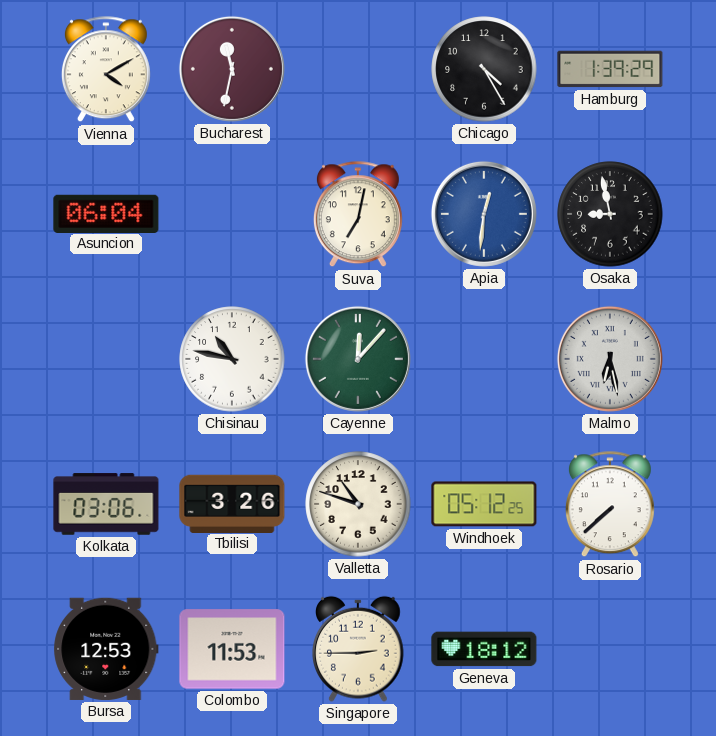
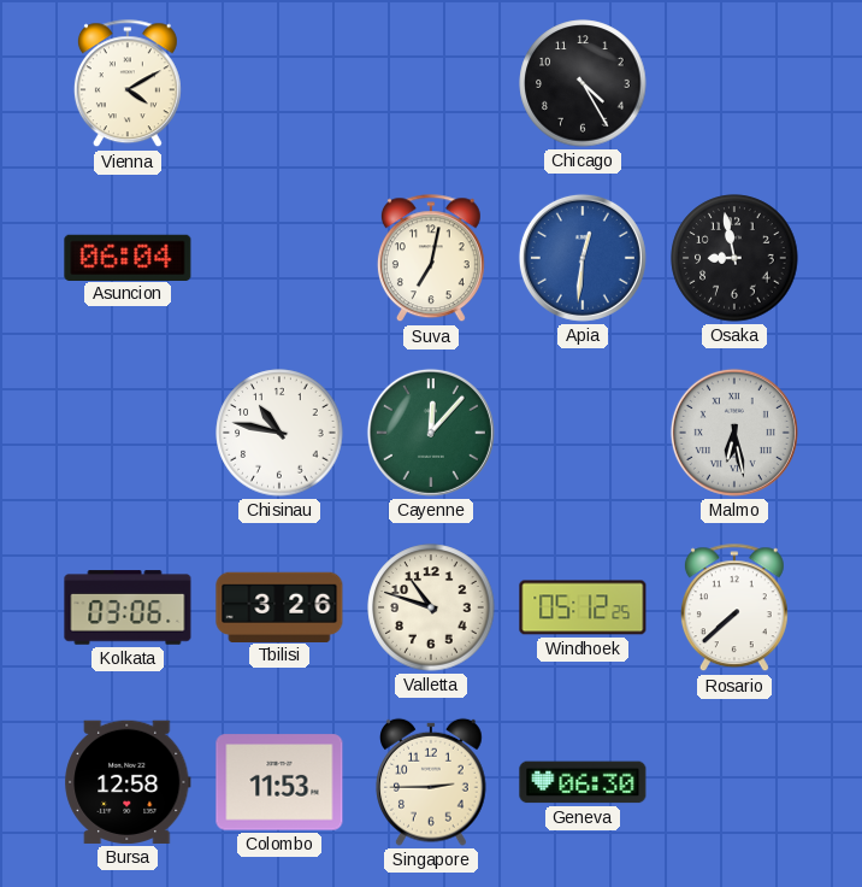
Bucharest: 11:32 -> none
Hamburg: 1:39 -> none
Bursa: 12:53 -> 12:58
Geneva: 18:12 -> 06:30
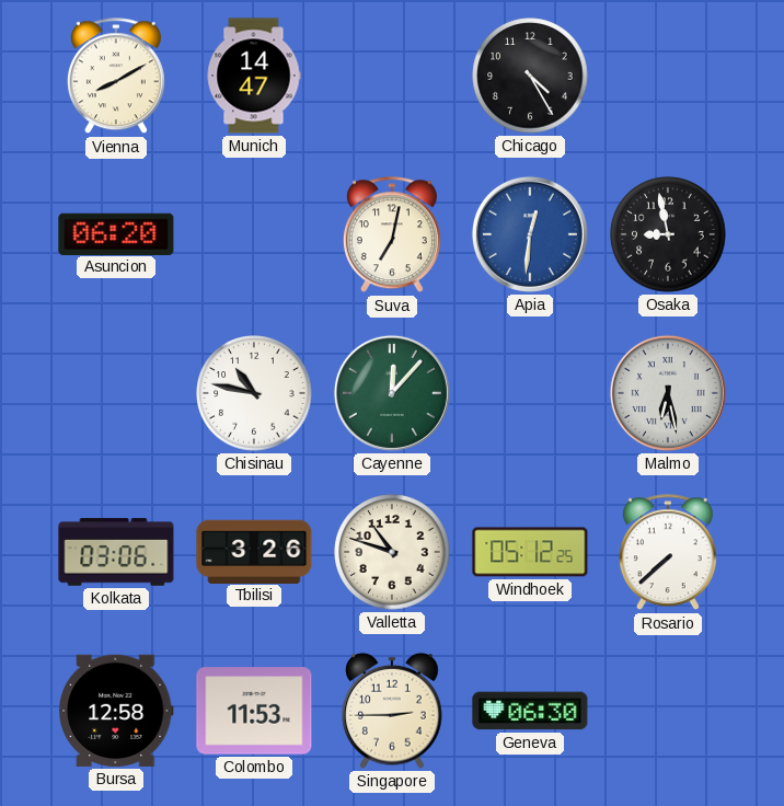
Vienna: 4:10 -> 8:10
Munich: none -> 14:47
Asuncion: 06:04 -> 06:20
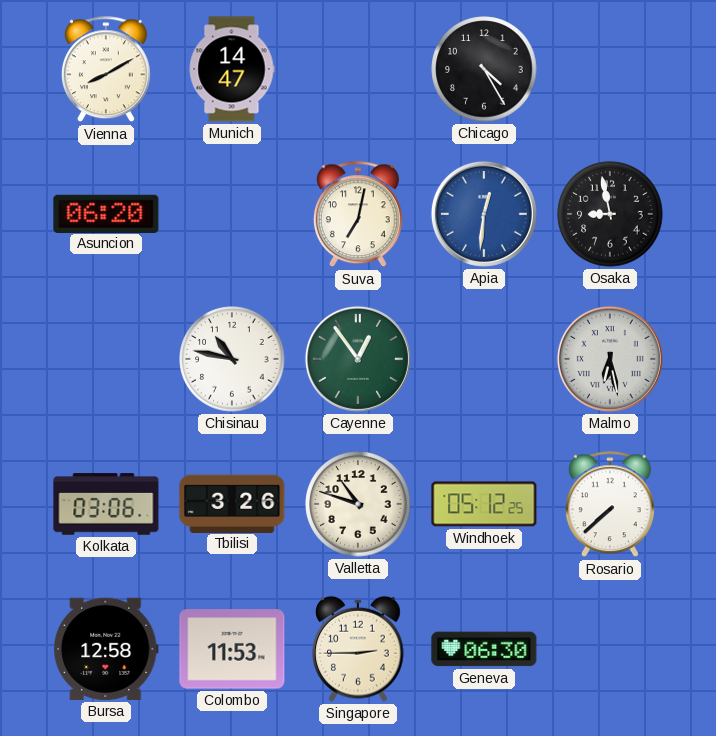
Cayenne: 12:07 -> 12:54
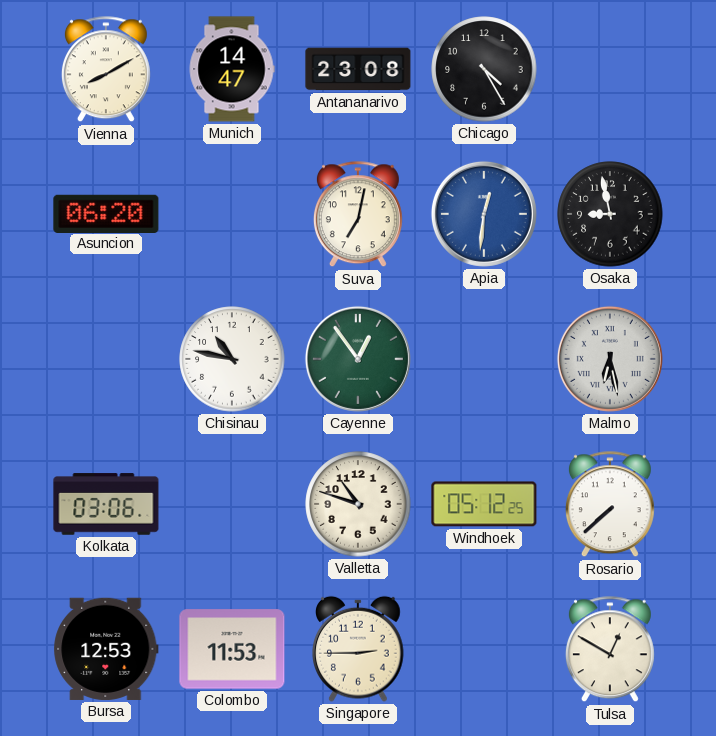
Antananarivo: none -> 23:08
Tbilisi: 3:26 -> none
Bursa: 12:58 -> 12:53
Geneva: 06:30 -> none
Tulsa: none -> 12:50
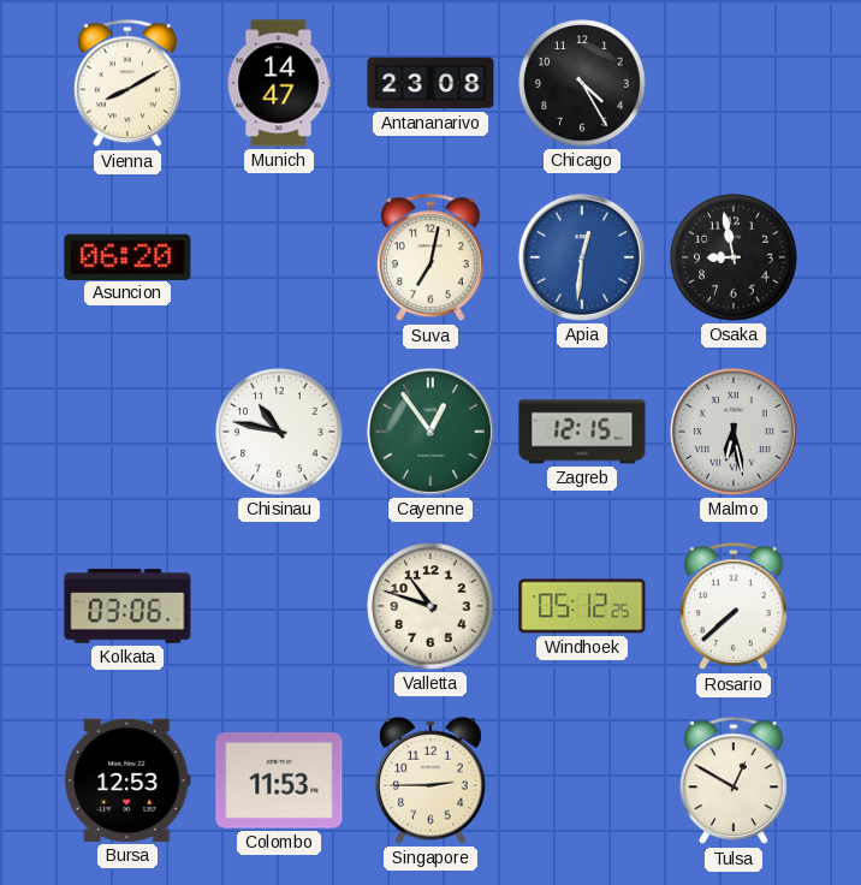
Zagreb: none -> 12:15
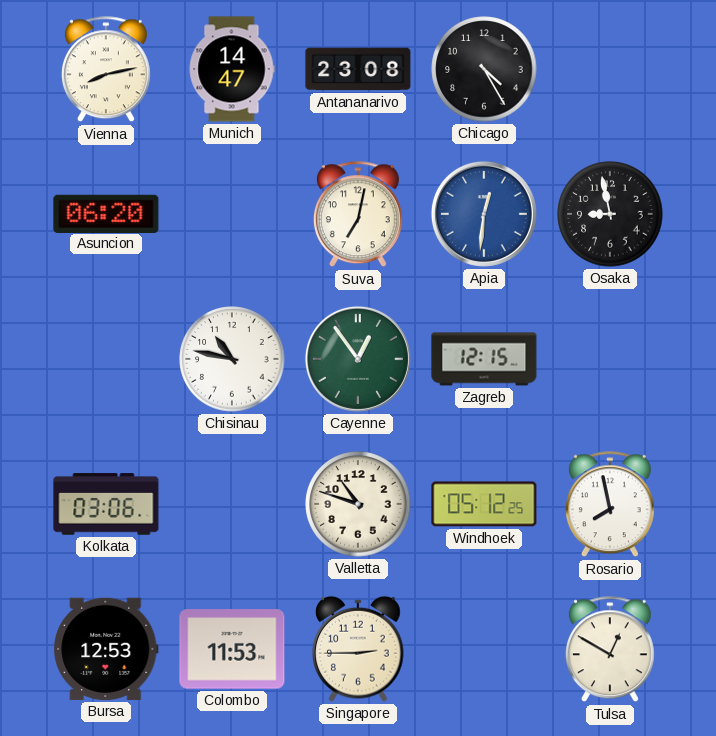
Vienna: 8:10 -> 8:13
Malmo: 6:28 -> none
Rosario: 7:38 -> 7:58
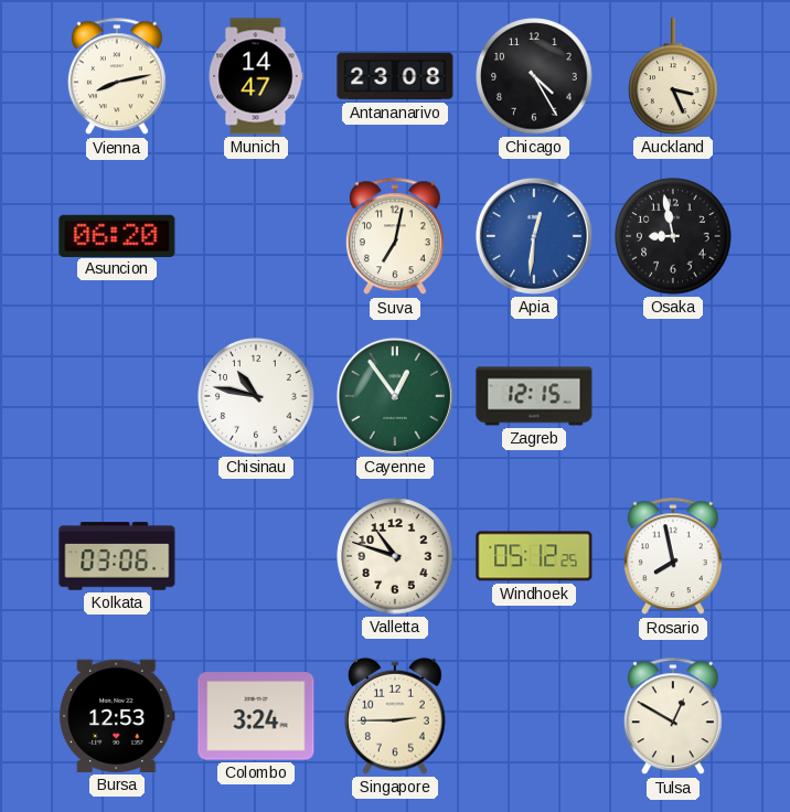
Auckland: none -> 3:26
Colombo: 11:53 -> 3:24
